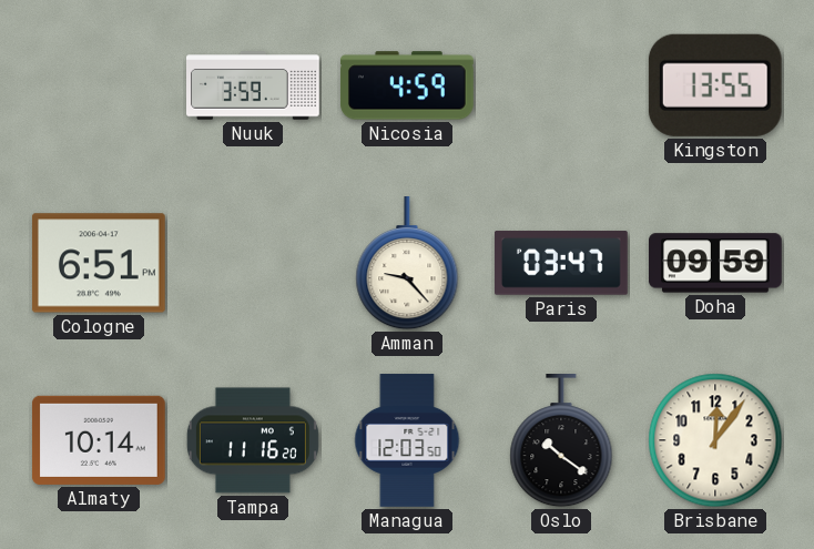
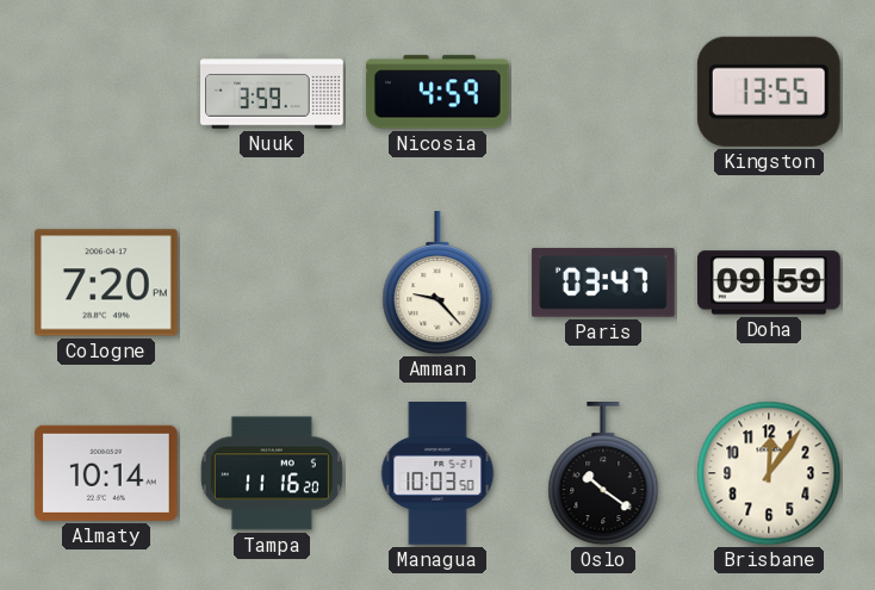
Cologne: 6:51 -> 7:20
Managua: 12:03 -> 10:03
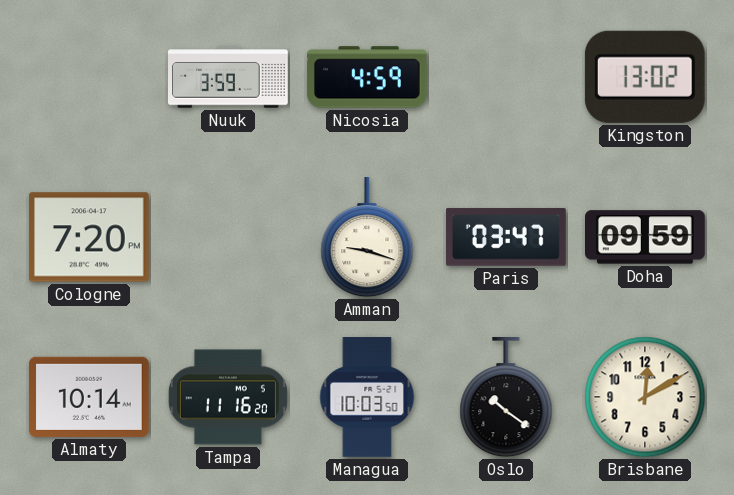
Kingston: 13:55 -> 13:02
Amman: 9:23 -> 9:18
Brisbane: 12:06 -> 12:10
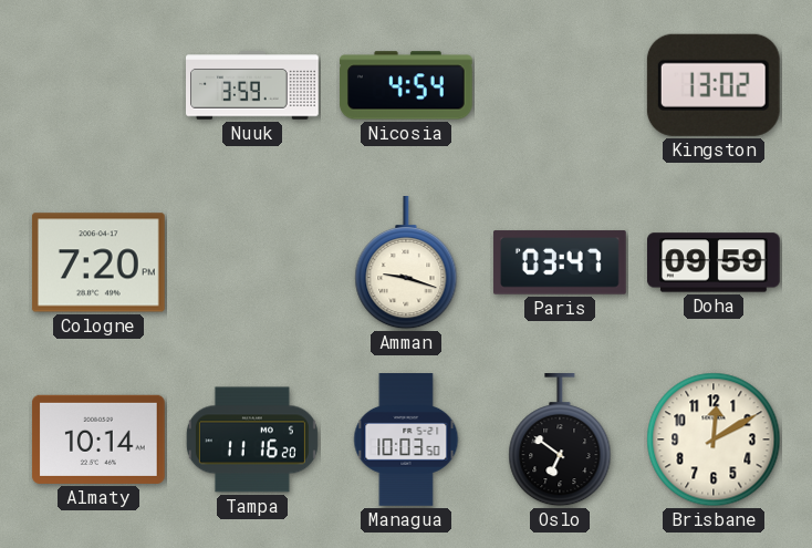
Nicosia: 4:59 -> 4:54
Oslo: 10:21 -> 6:51
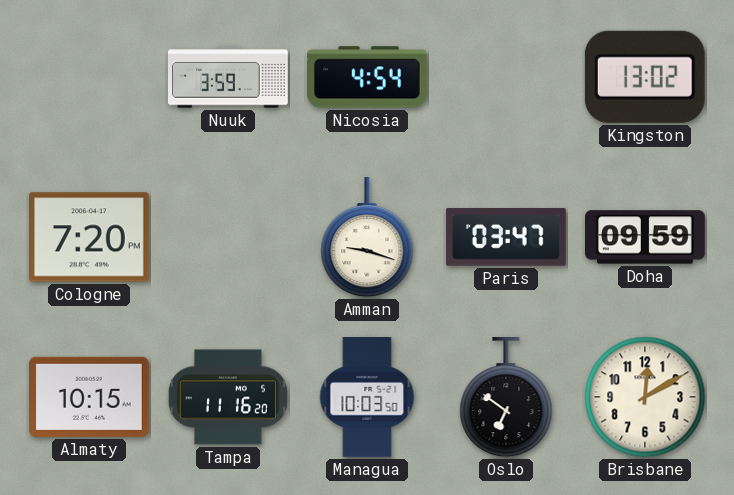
Almaty: 10:14 -> 10:15
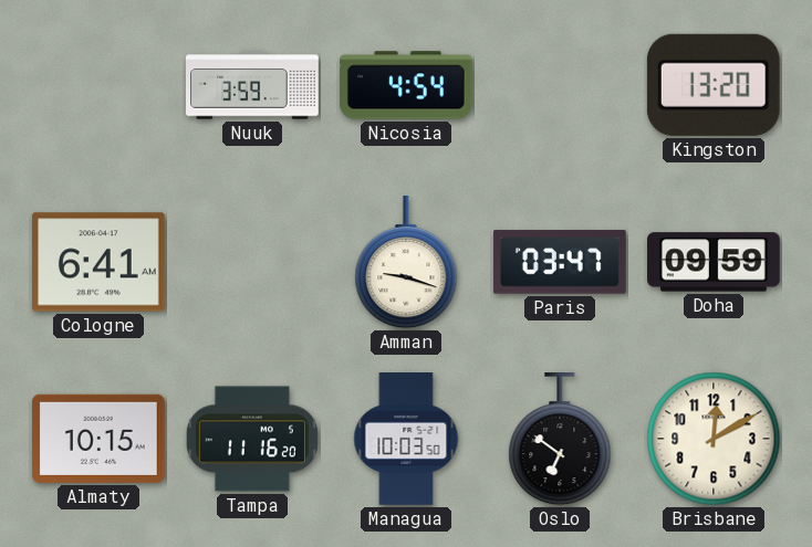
Kingston: 13:02 -> 13:20
Cologne: 7:20 -> 6:41
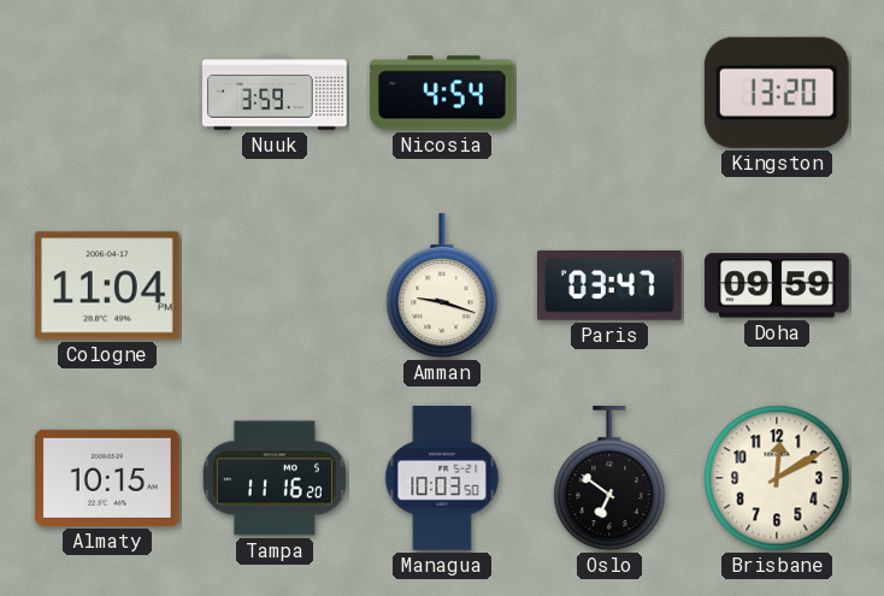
Cologne: 6:41 -> 11:04
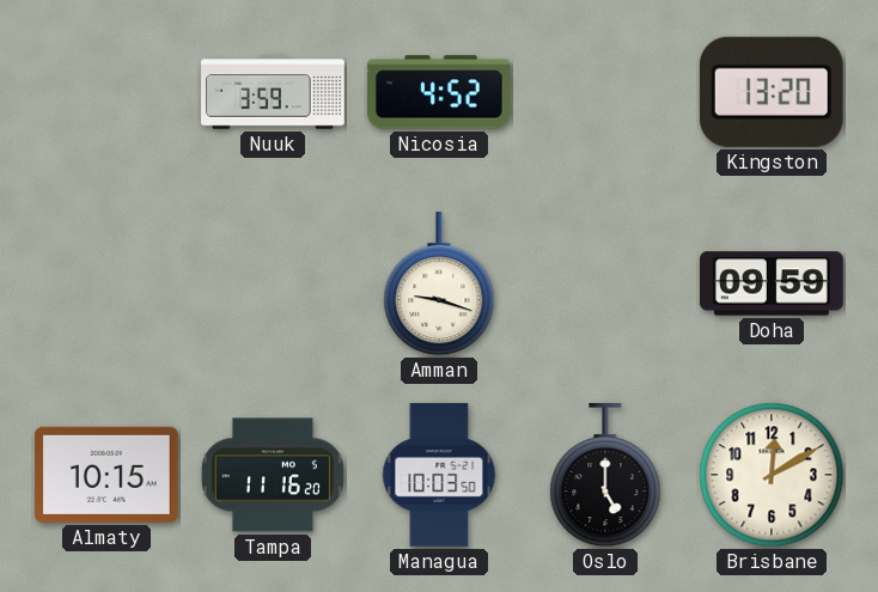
Nicosia: 4:54 -> 4:52
Cologne: 11:04 -> none
Paris: 03:47 -> none
Oslo: 6:51 -> 5:00
